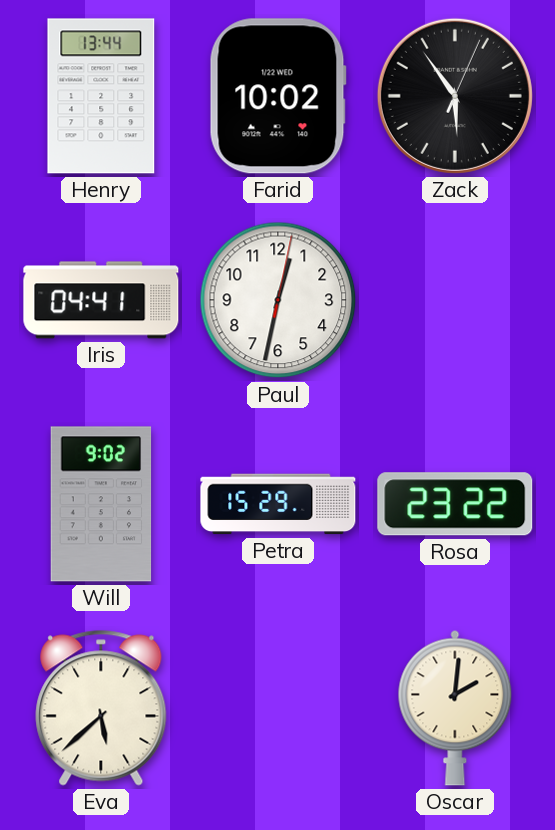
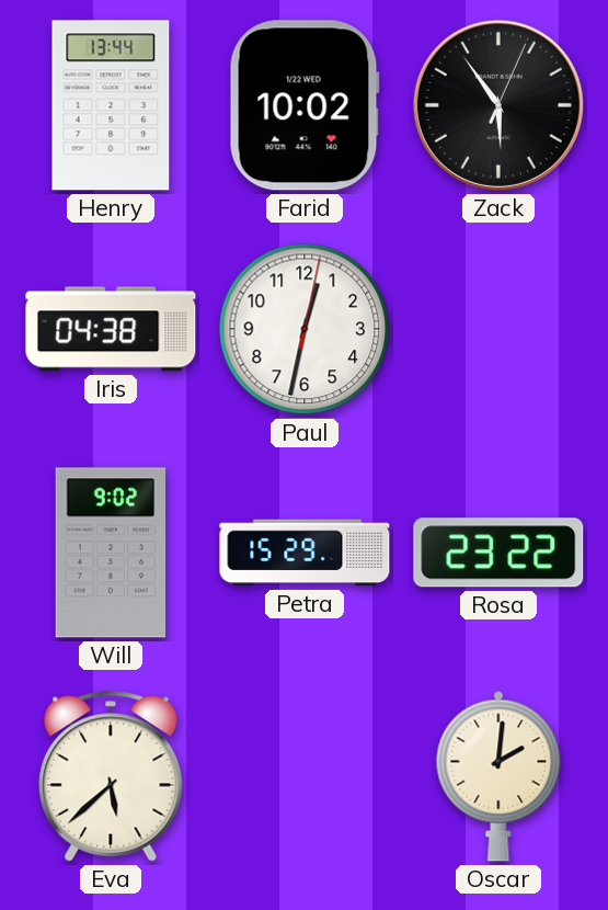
Iris: 04:41 -> 04:38
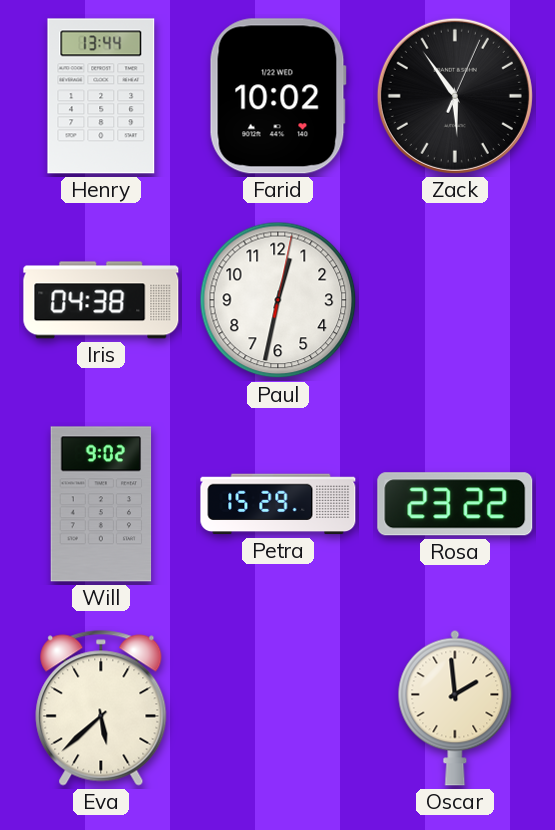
Oscar: 2:01 -> 1:59
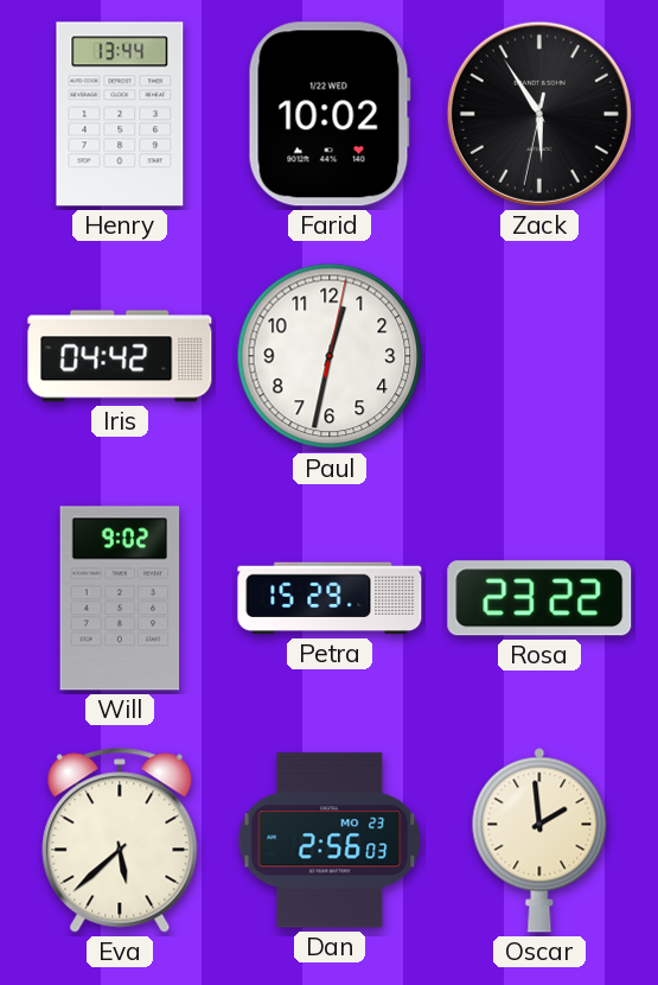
Zack: 5:54:04 -> 5:54:32
Iris: 04:38 -> 04:42
Dan: none -> 2:56
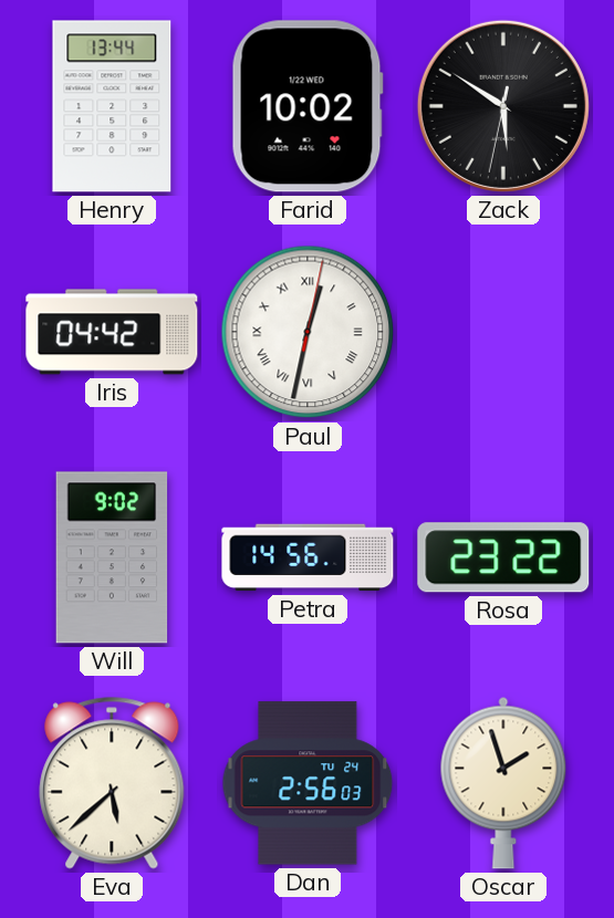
Zack: 5:54 -> 5:50
Paul numerals: Arabic -> Roman
Petra: 15:29 -> 14:56
Dan date: MO 23 -> TU 24
Oscar: 1:59 -> 1:57
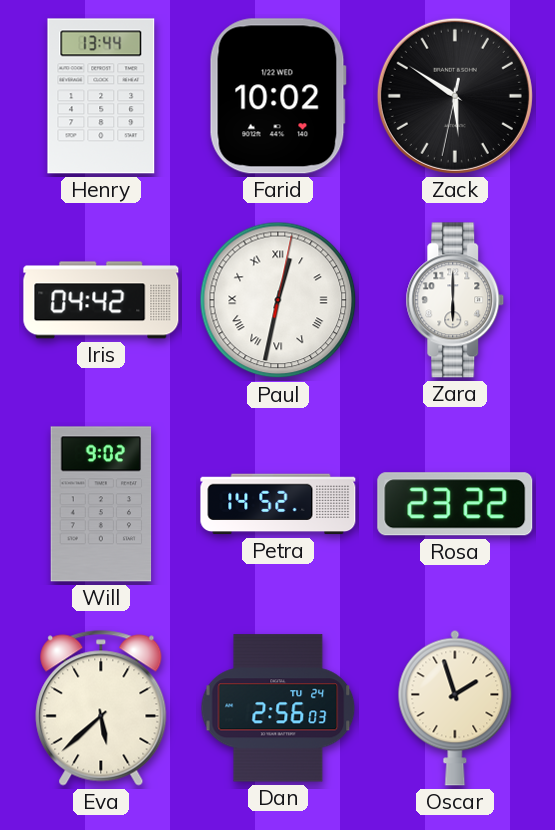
Zara: none -> 6:00
Petra: 14:56 -> 14:52
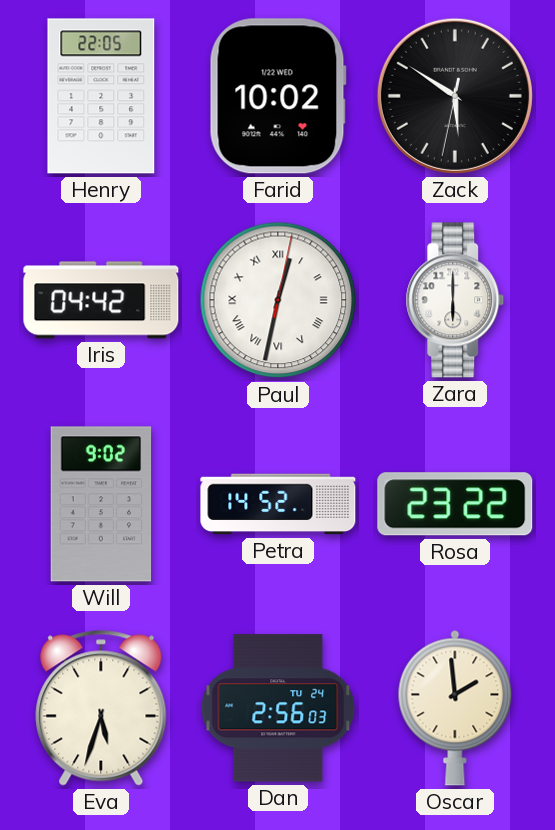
Henry: 13:44 -> 22:05
Eva: 5:38 -> 5:33
Oscar: 1:57 -> 1:59
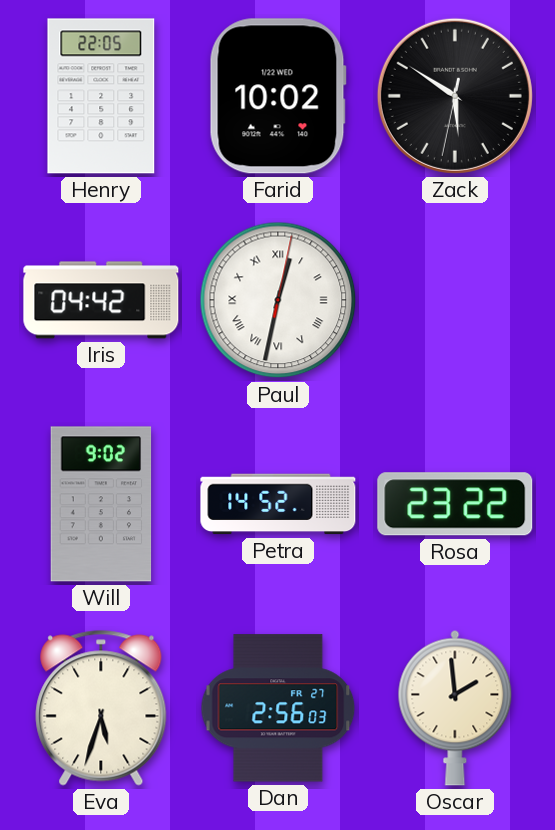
Zara: 6:00 -> none
Dan date: TU 24 -> FR 27
